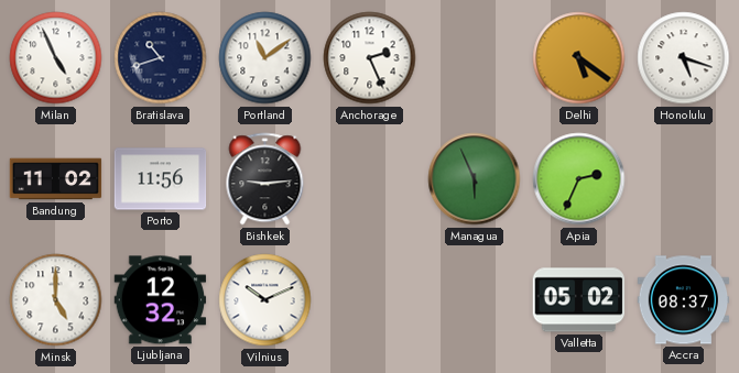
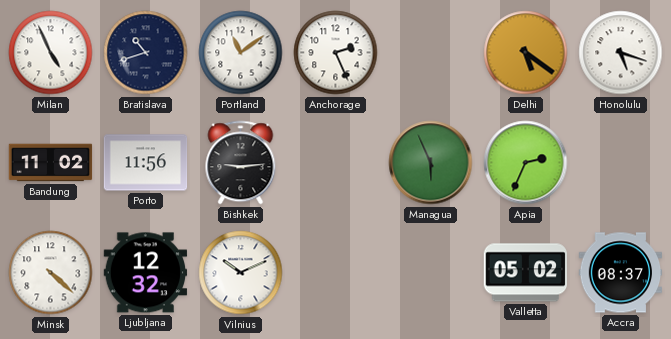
Minsk: 5:00 -> 4:22
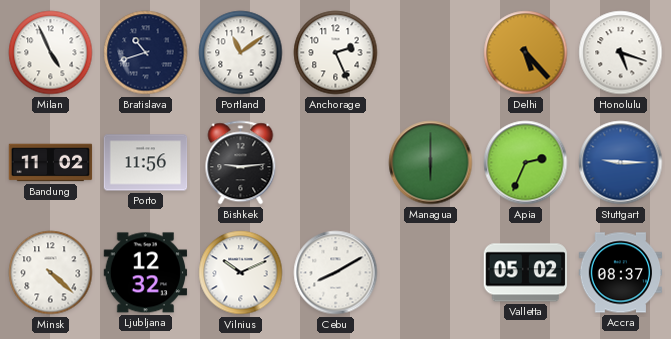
Delhi: 5:21 -> 5:23
Managua: 5:56 -> 6:00
Stuttgart: none -> 9:15
Cebu: none -> 8:10
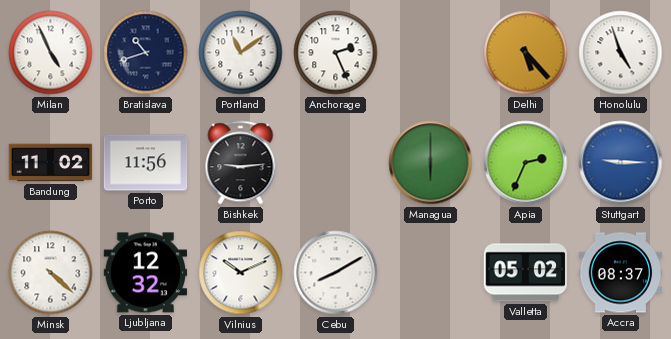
Honolulu: 5:18 -> 4:57
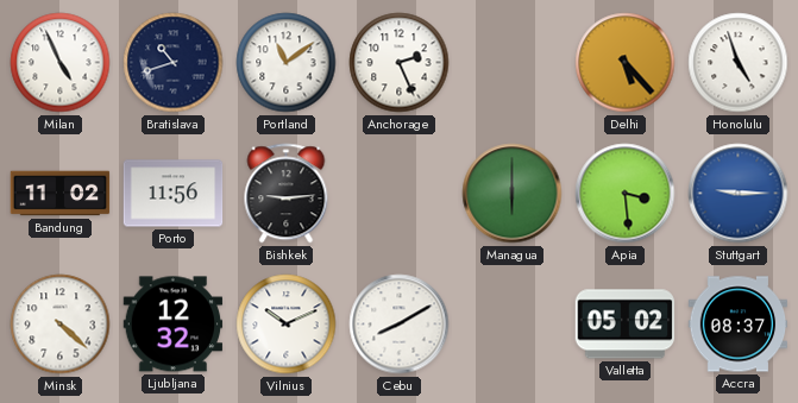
Apia: 2:34 -> 3:29
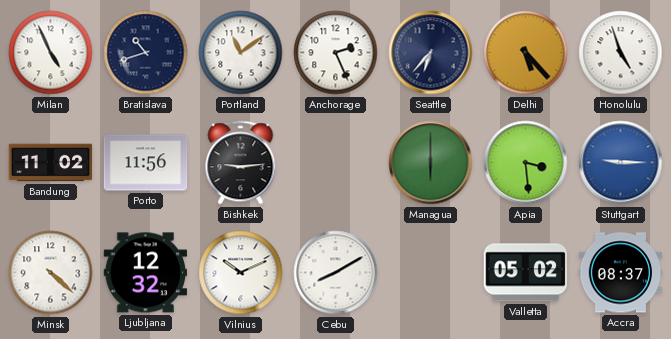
Seattle: none -> 6:37
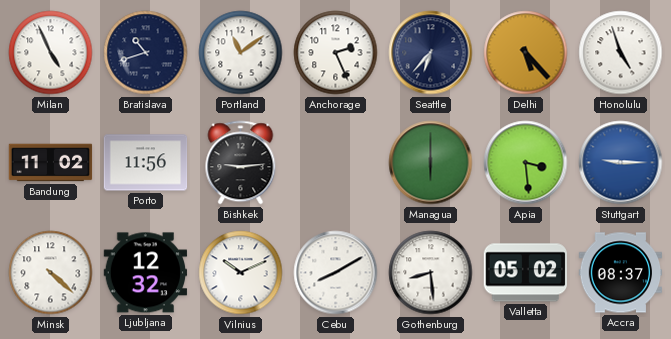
Gothenburg: none -> 8:29
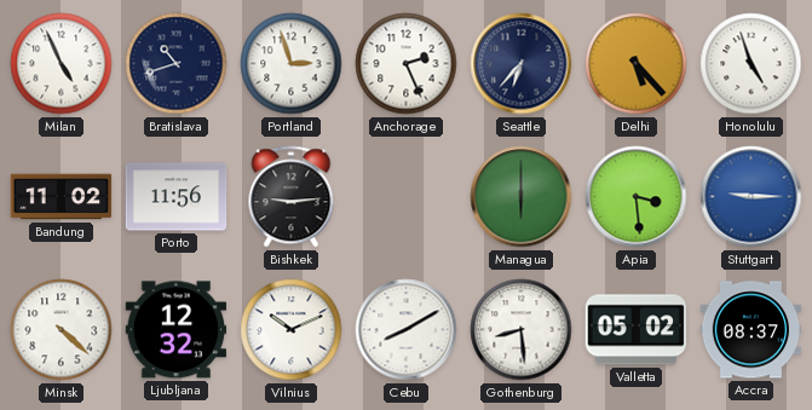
Portland: 11:09 -> 2:57
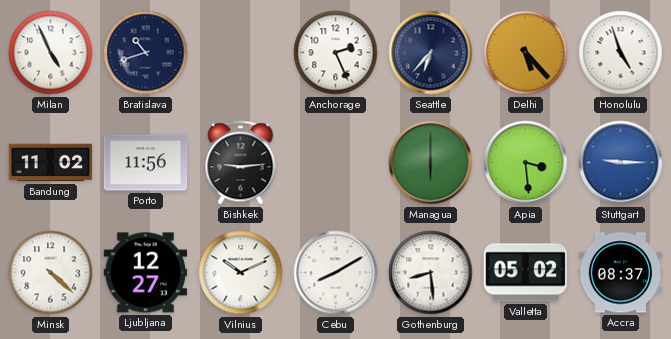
Portland: 2:57 -> none
Ljubljana: 12:32 -> 12:27
